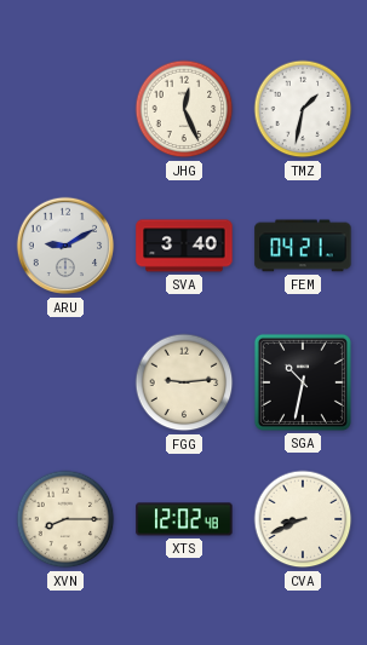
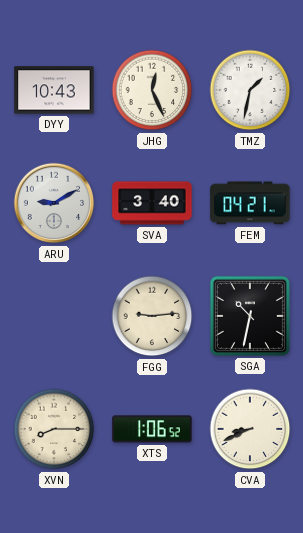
DYY: none -> 10:43
XTS: 12:02 -> 1:06
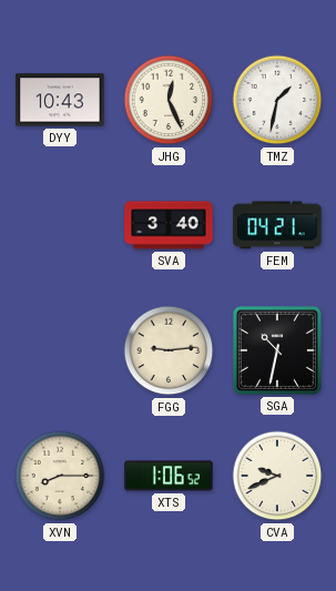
ARU: 9:10 -> none
CVA: 8:41 -> 9:41
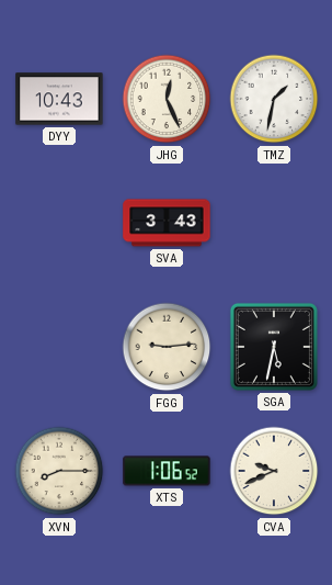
SVA: 3:40 -> 3:43
FEM: 04:21 -> none
SGA: 10:32 -> 5:32
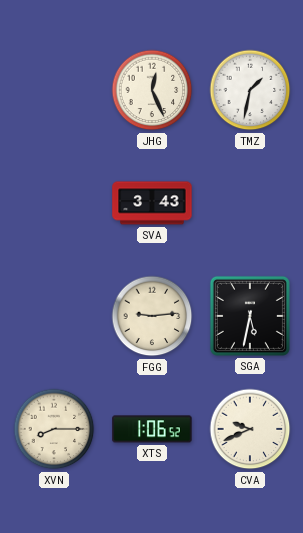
DYY: 10:43 -> none
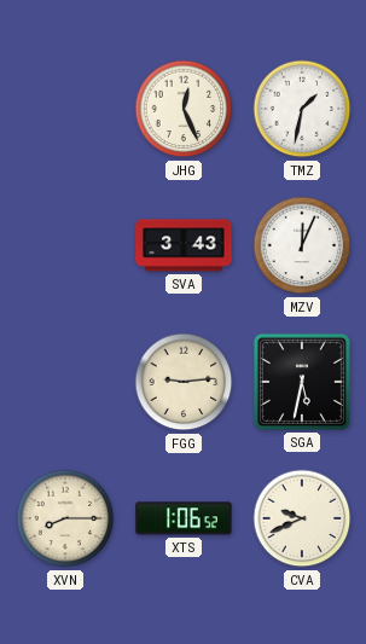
MZV: none -> 12:04
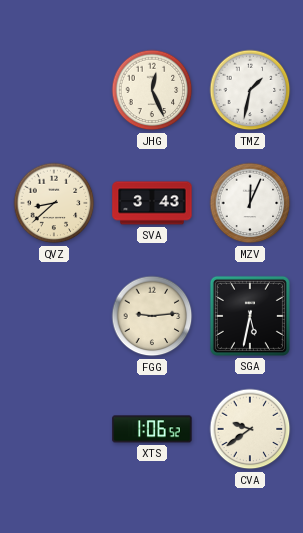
QVZ: none -> 8:38
XVN: 8:15 -> none
CVA: 9:41 -> 9:39
